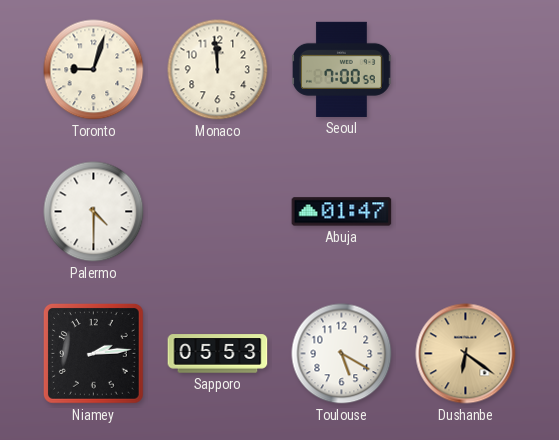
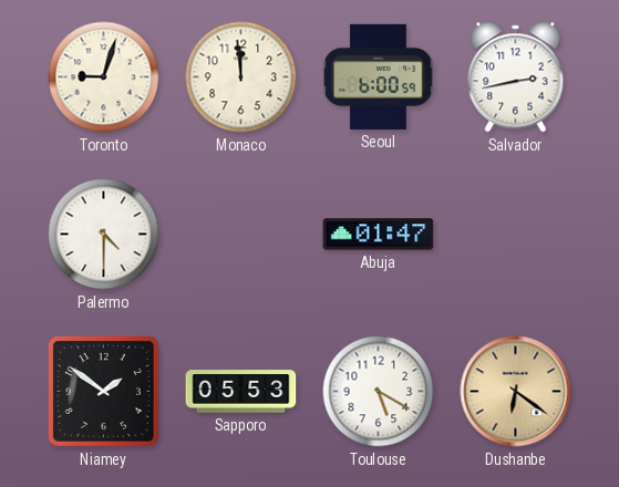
Seoul: 7:00 -> 6:00
Salvador: none -> 2:43
Niamey: 2:14 -> 1:51
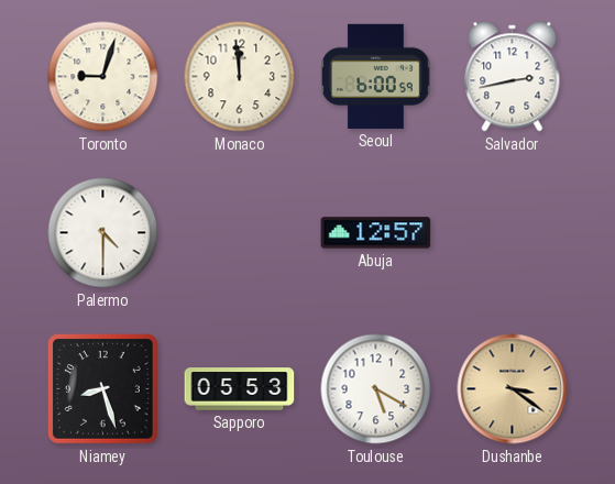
Abuja: 01:47 -> 12:57
Niamey: 1:51 -> 8:27
Dushanbe: 6:21 -> 3:21
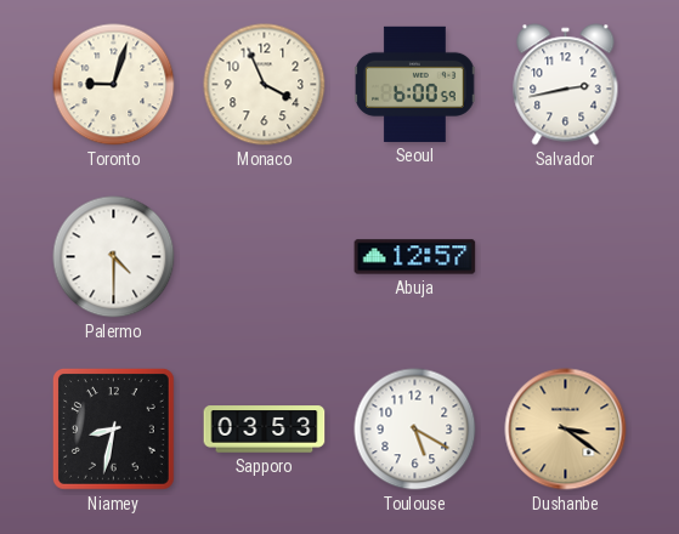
Monaco: 11:59 -> 3:56
Niamey: 8:27 -> 8:32
Sapporo: 05:53 -> 03:53
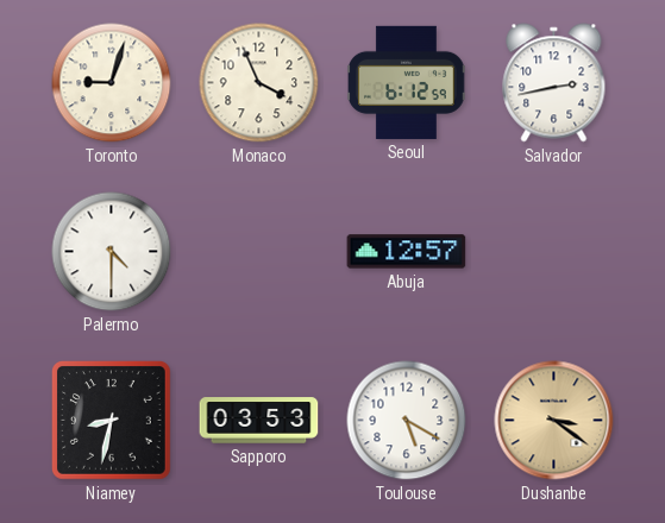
Seoul: 6:00 -> 6:12
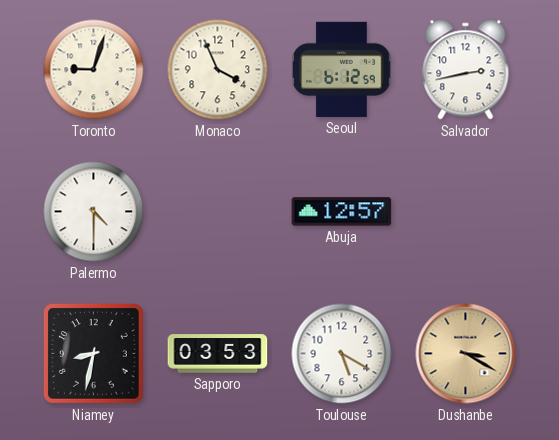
Dushanbe: 3:21 -> 3:20
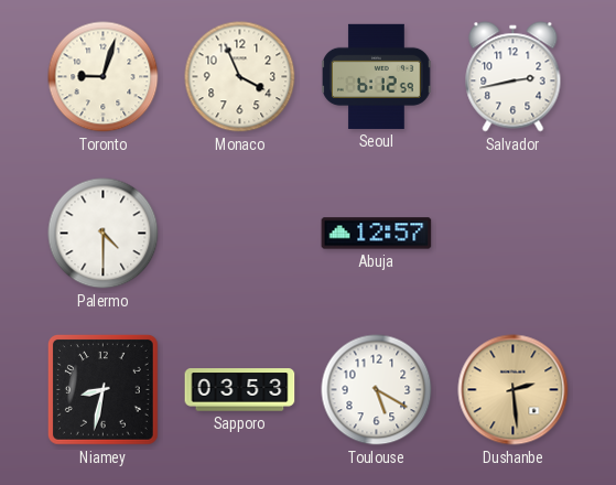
Dushanbe: 3:20 -> 2:29
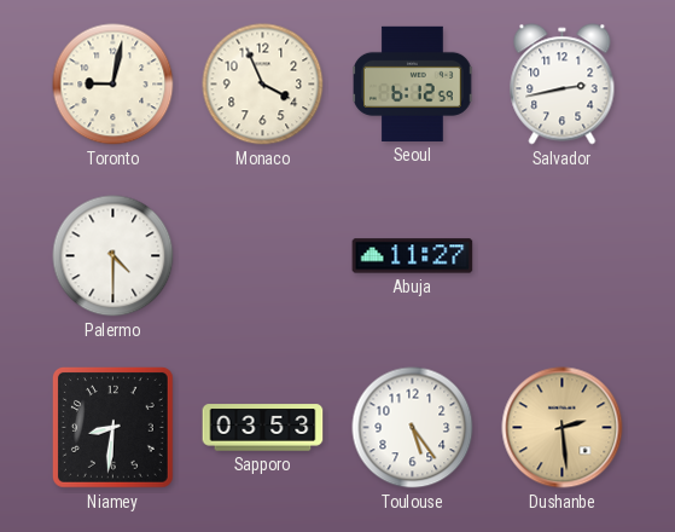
Toronto: 9:03 -> 9:02
Abuja: 12:57 -> 11:27
Niamey: 8:32 -> 8:31
Toulouse: 5:20 -> 5:24
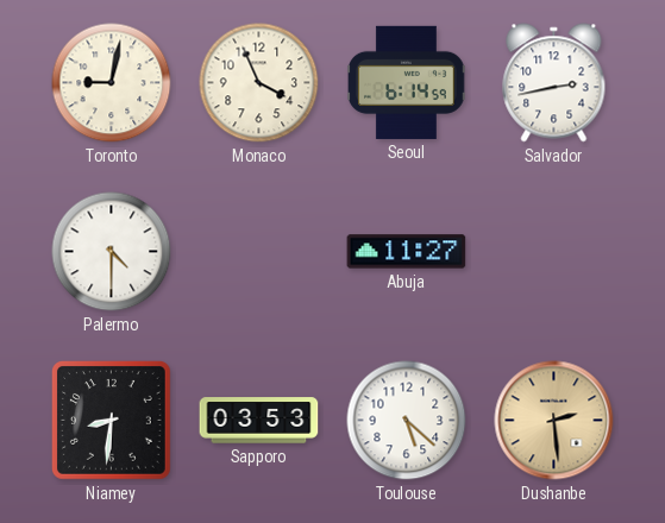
Seoul: 6:12 -> 6:14
Toulouse: 5:24 -> 5:22
